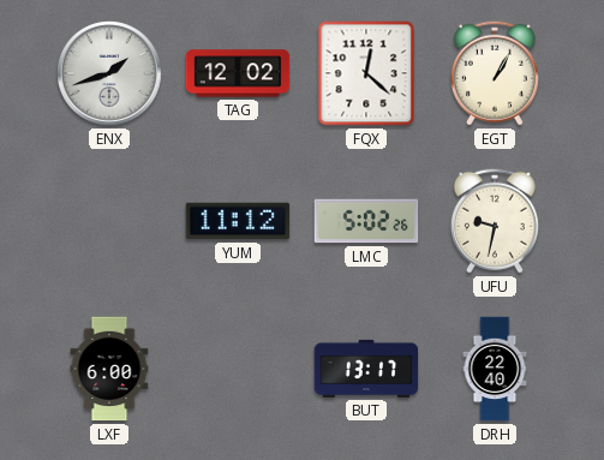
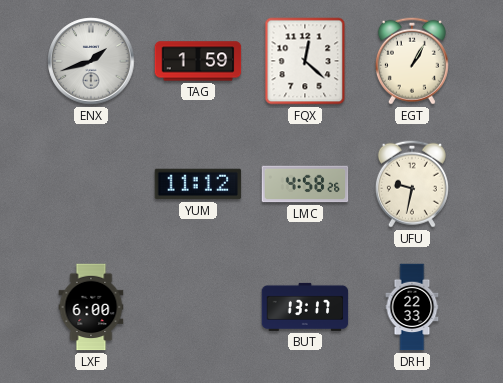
TAG: 12:02 -> 1:59
LMC: 5:02 -> 4:58
DRH: 22:40 -> 22:33
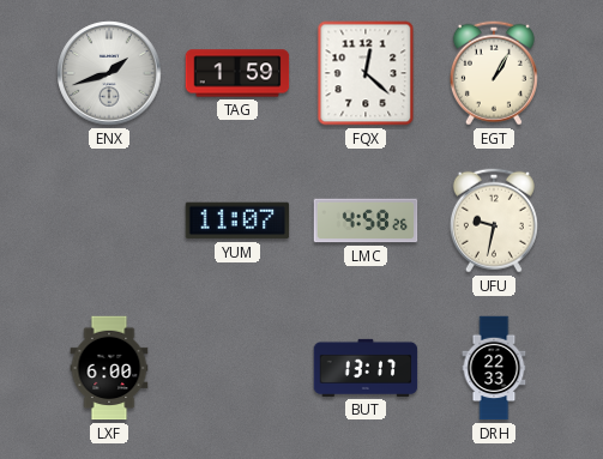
YUM: 11:12 -> 11:07
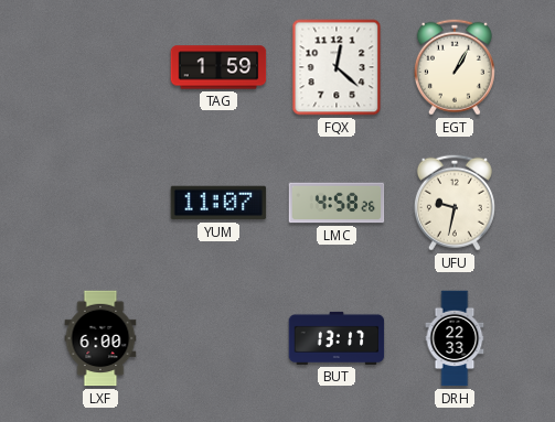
ENX: 1:42 -> none
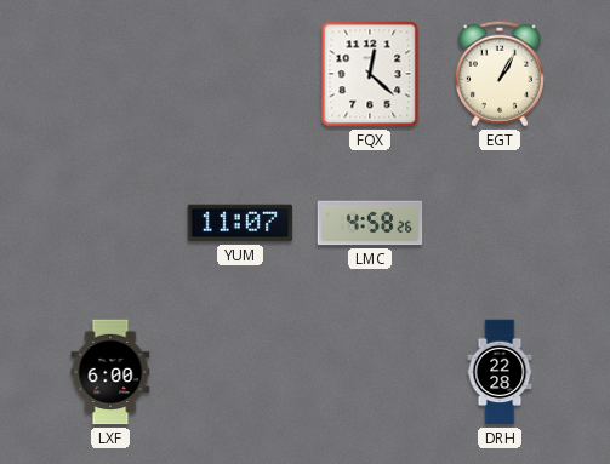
TAG: 1:59 -> none
UFU: 9:32 -> none
BUT: 13:17 -> none
DRH: 22:33 -> 22:28
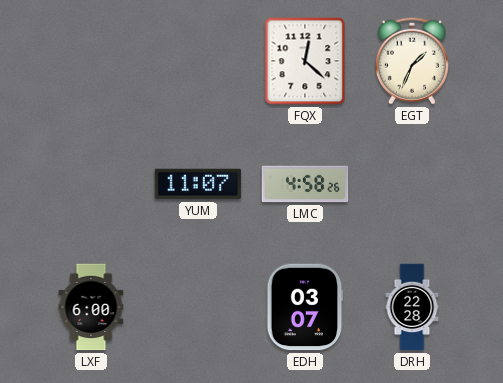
EGT: 1:05 -> 1:34
EDH: none -> 03:07
